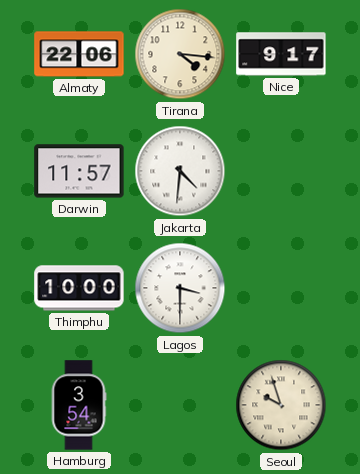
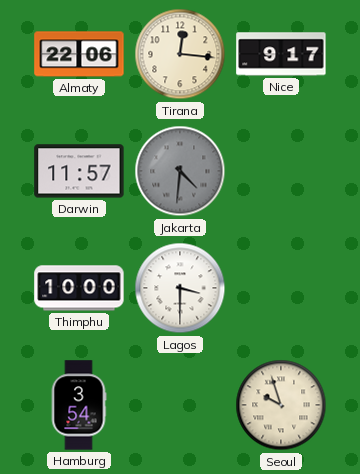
Tirana: 4:16 -> 12:16
Jakarta dial: white -> grey
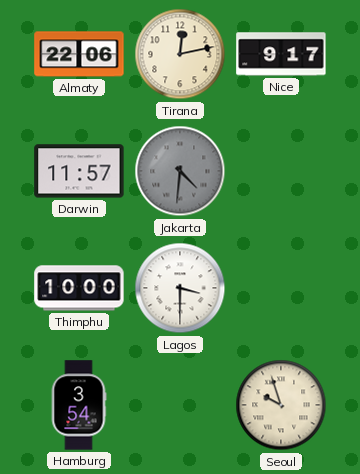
Tirana: 12:16 -> 12:13
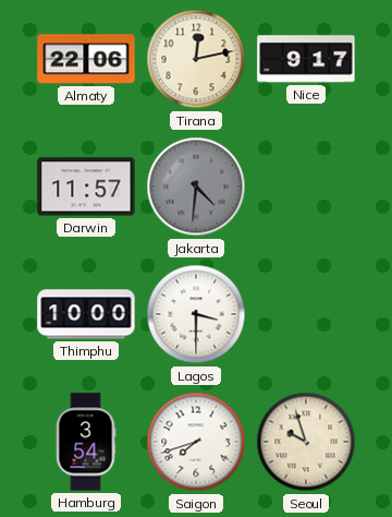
Saigon: none -> 7:42
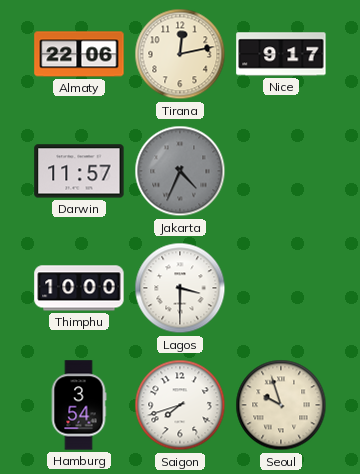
Jakarta: 4:31 -> 4:34
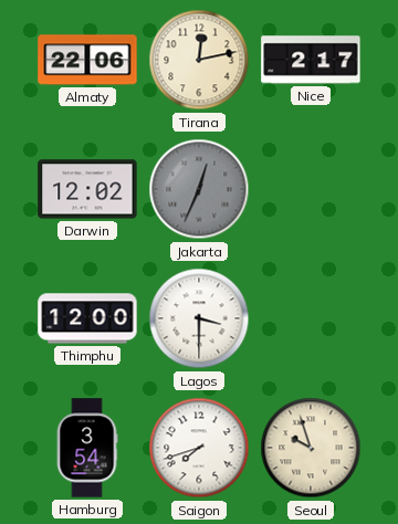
Nice: 9:17 -> 2:17
Darwin: 11:57 -> 12:02
Jakarta: 4:34 -> 12:34
Thimphu: 10:00 -> 12:00
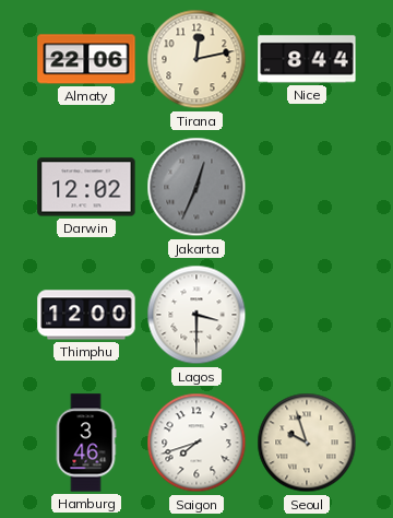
Nice: 2:17 -> 8:44
Hamburg: 3:54 -> 3:46
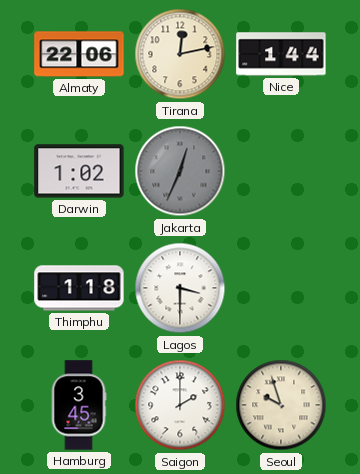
Nice: 8:44 -> 1:44
Darwin: 12:02 -> 1:02
Thimphu: 12:00 -> 1:18
Hamburg: 3:46 -> 3:45
Saigon: 7:42 -> 2:00
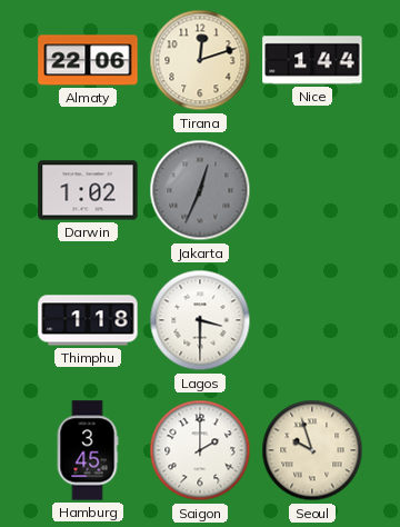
Tirana: 12:13 -> 12:12
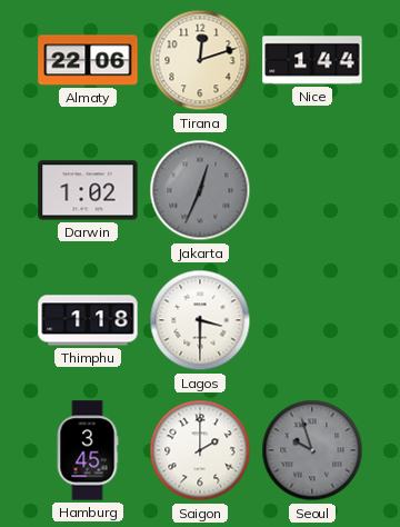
Seoul dial: cream -> grey
